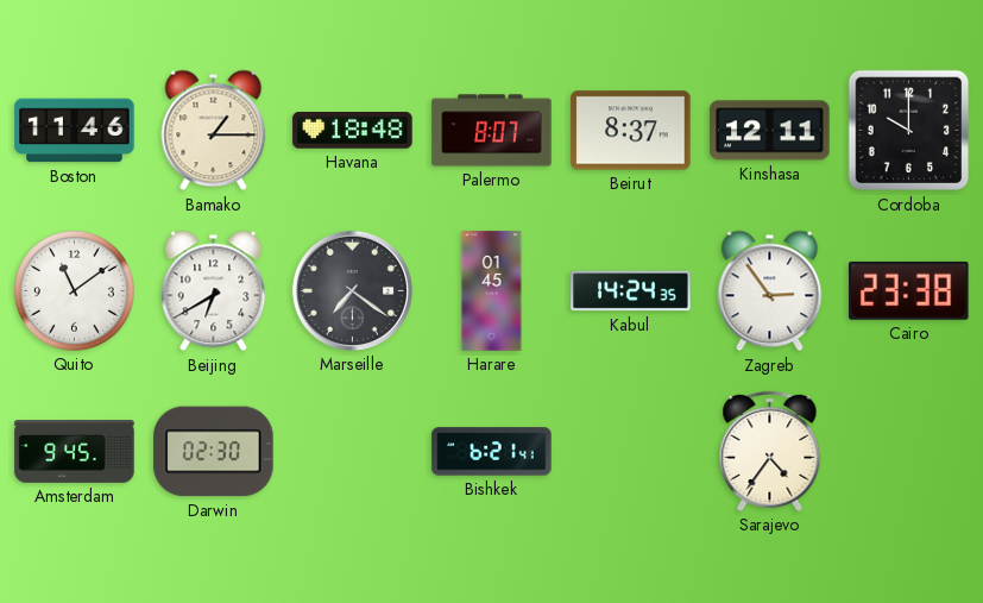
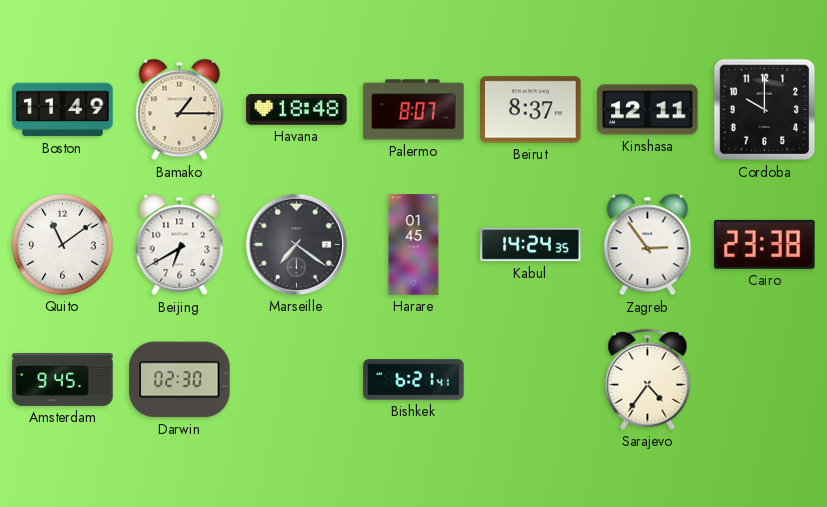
Boston: 11:46 -> 11:49
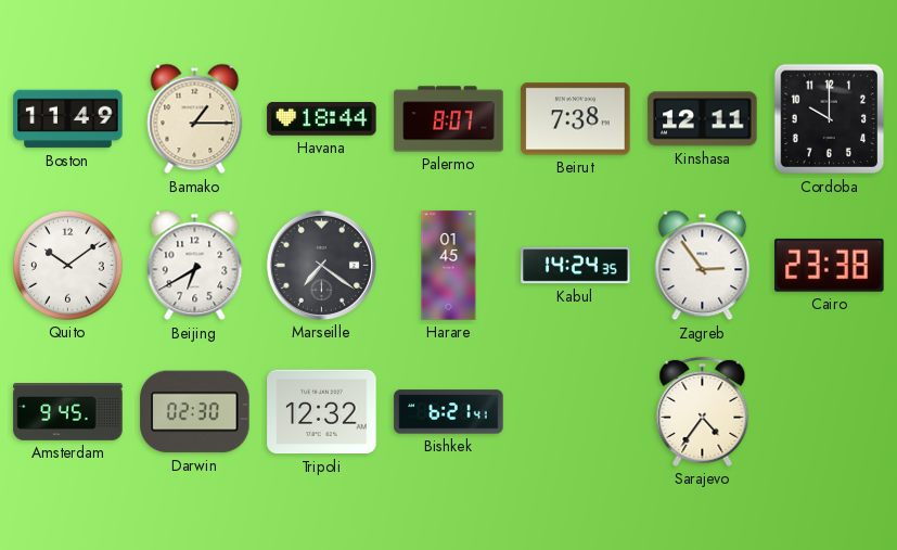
Havana: 18:48 -> 18:44
Beirut: 8:37 -> 7:38
Quito: 11:09 -> 10:09
Tripoli: none -> 12:32
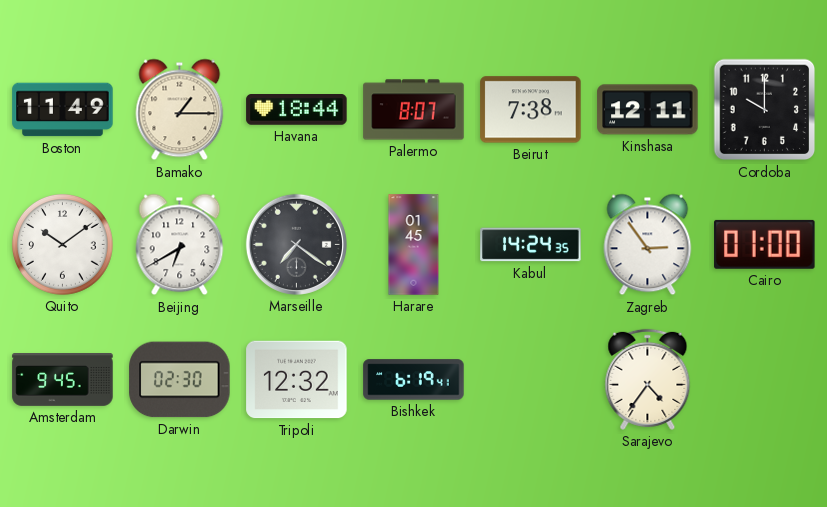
Cairo: 23:38 -> 01:00
Bishkek: 6:21 -> 6:19
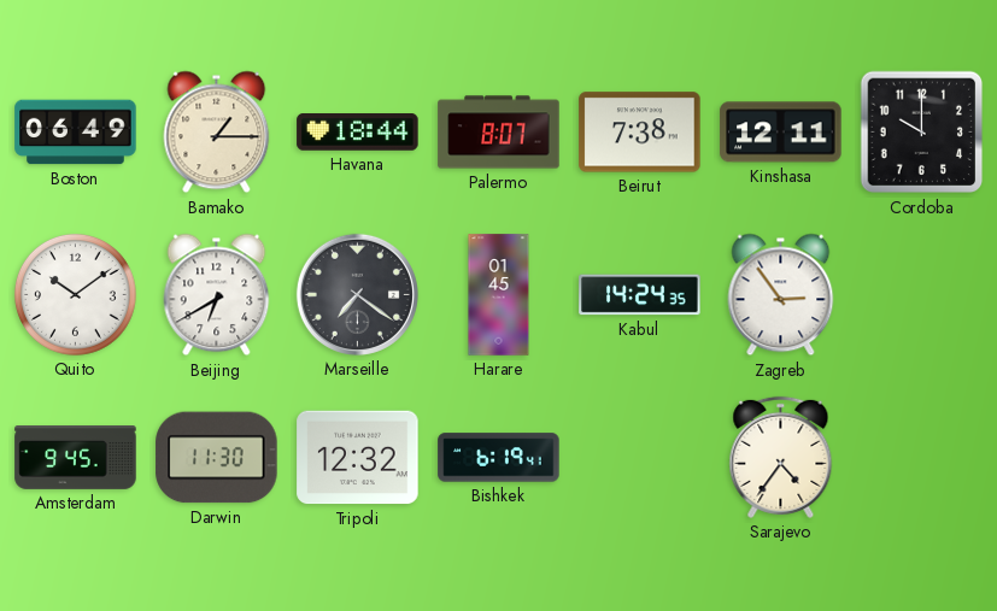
Boston: 11:49 -> 06:49
Cairo: 01:00 -> none
Darwin: 02:30 -> 11:30
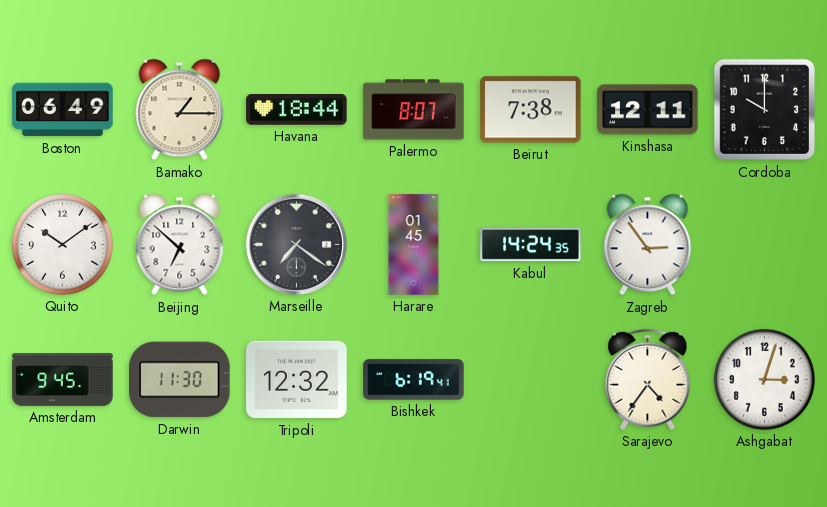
Beijing: 6:40 -> 6:52
Ashgabat: none -> 3:03
